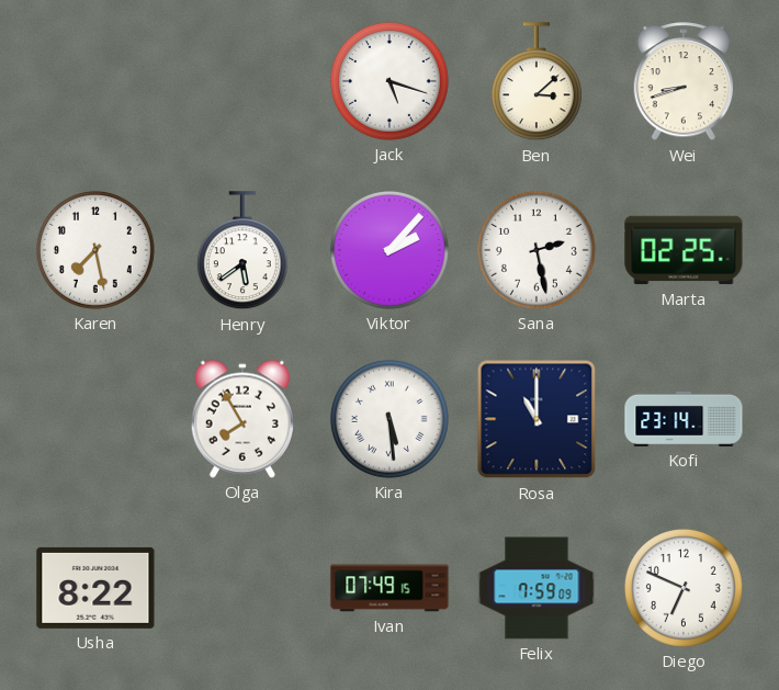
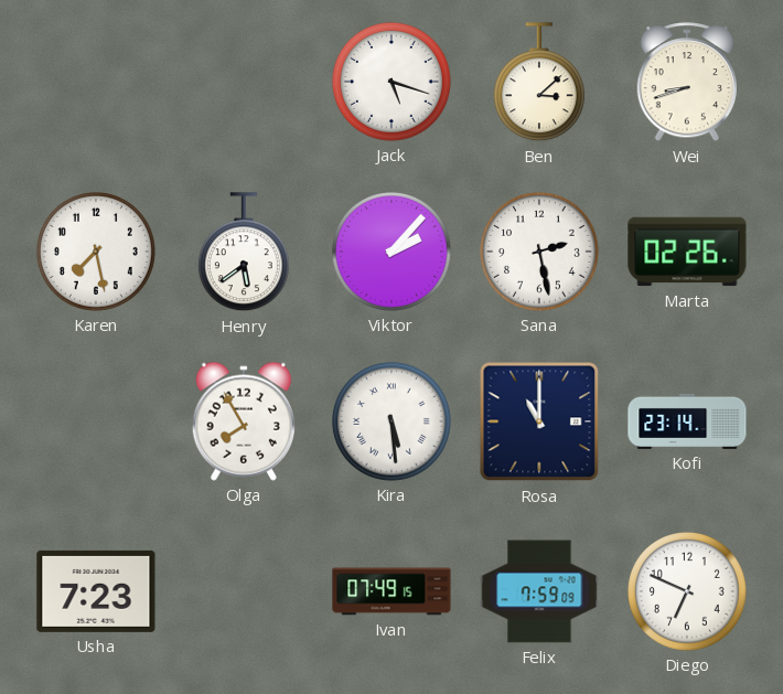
Marta: 02:25 -> 02:26
Usha: 8:22 -> 7:23
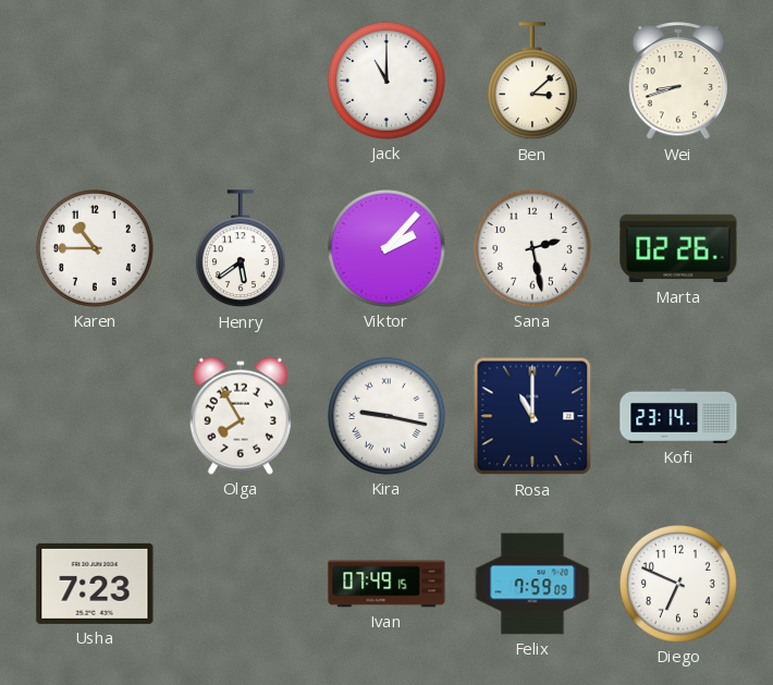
Jack: 5:18 -> 11:00
Karen: 7:28 -> 10:45
Kira: 5:29 -> 9:17
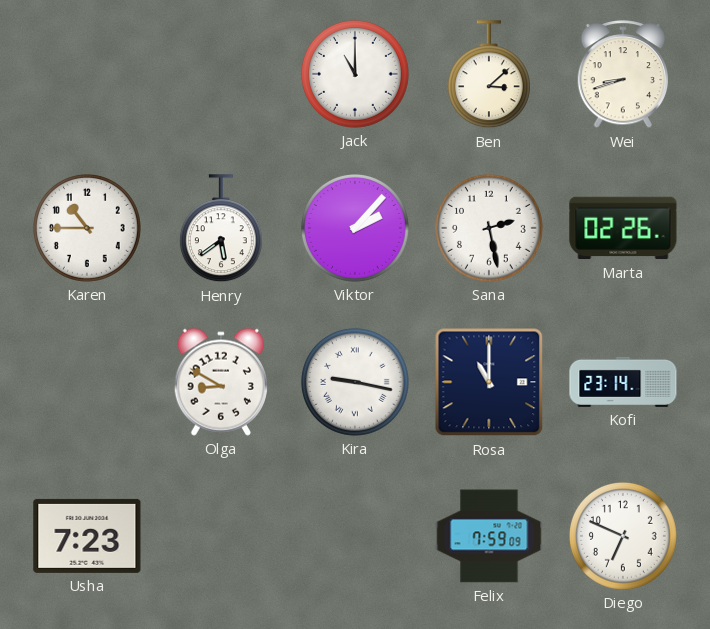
Olga: 7:55 -> 8:50
Ivan: 07:49 -> none
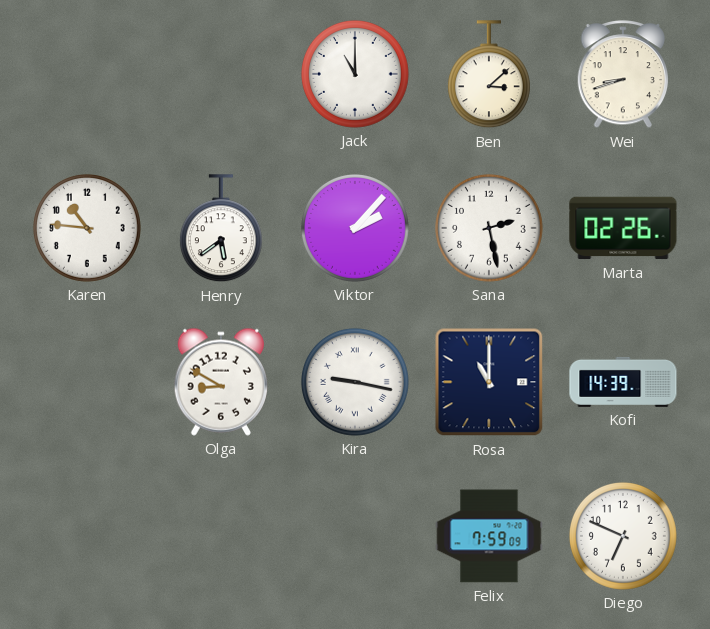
Karen: 10:45 -> 10:46
Kofi: 23:14 -> 14:39
Usha: 7:23 -> none
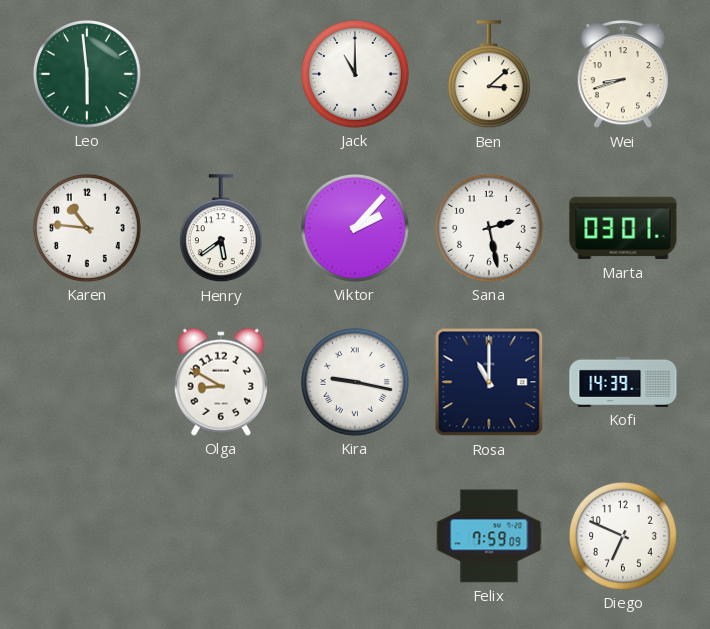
Leo: none -> 5:59
Marta: 02:26 -> 03:01
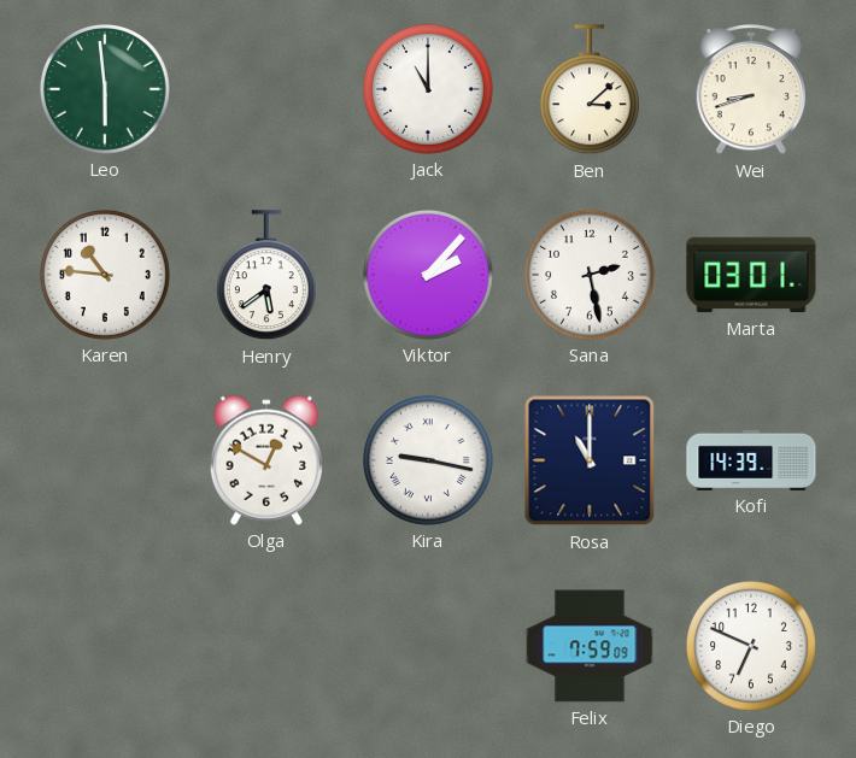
Olga: 8:50 -> 12:50
